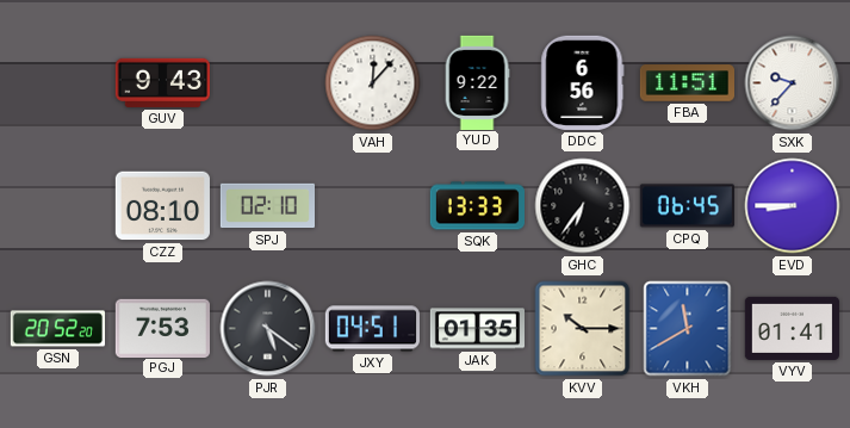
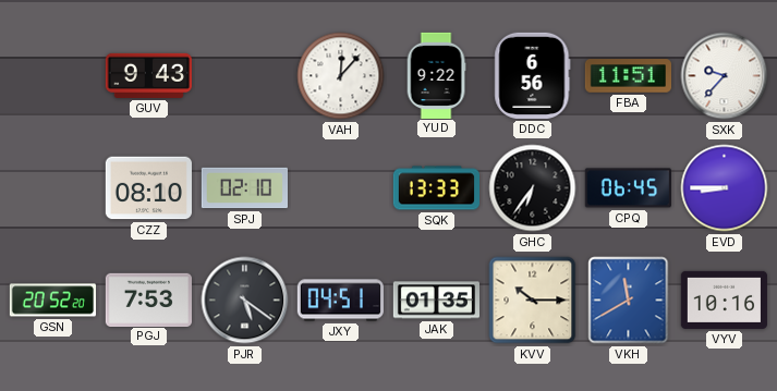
VYV: 01:41 -> 10:16
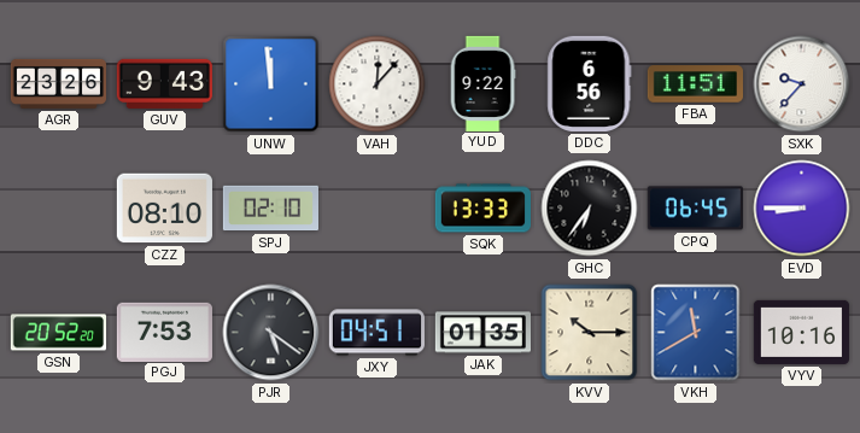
AGR: none -> 23:26
UNW: none -> 11:59
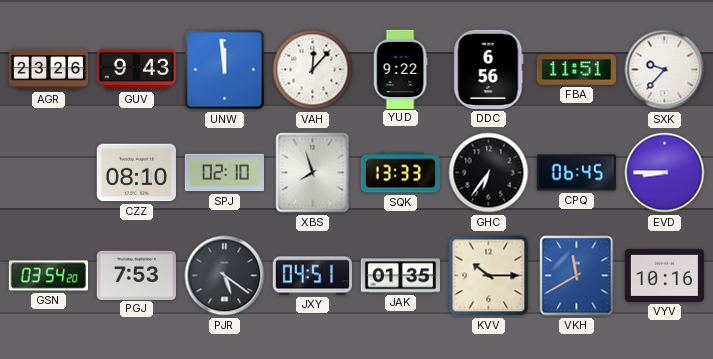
XBS: none -> 7:57
GSN: 20:52 -> 03:54
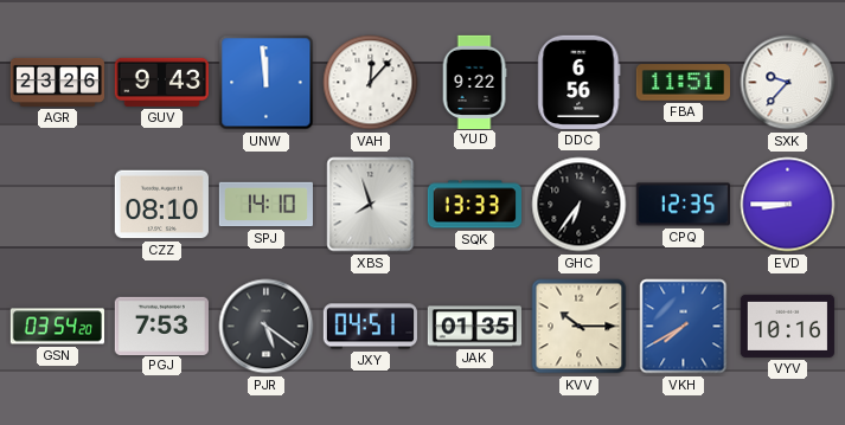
SPJ: 02:10 -> 14:10
CPQ: 06:45 -> 12:35
VKH: 11:40 -> 7:40
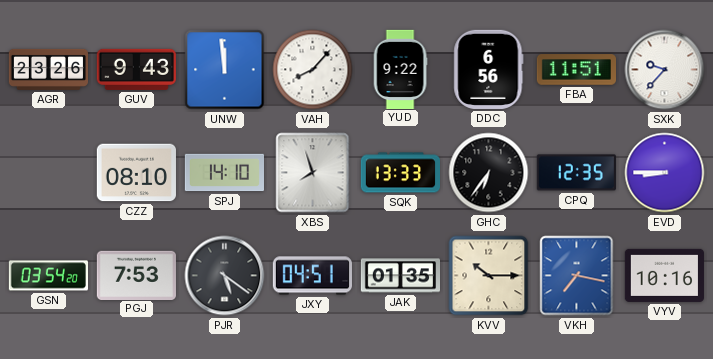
VAH: 12:07 -> 8:07
VKH: 7:40 -> 7:17
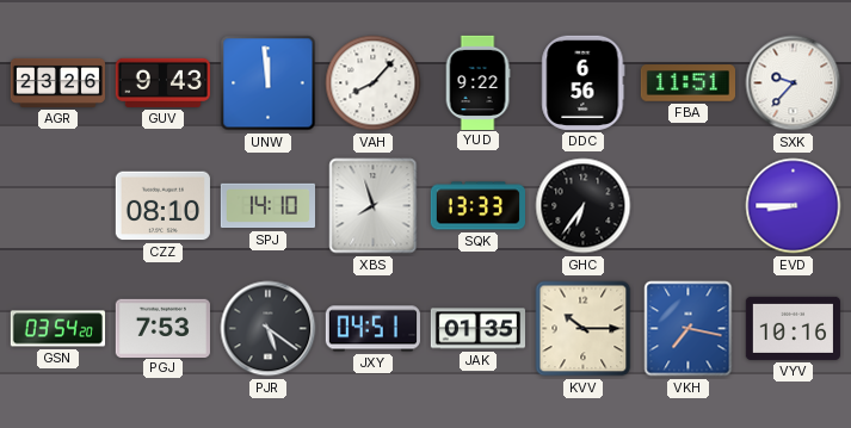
CPQ: 12:35 -> none
